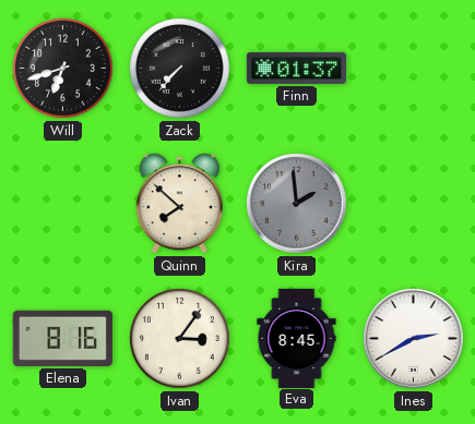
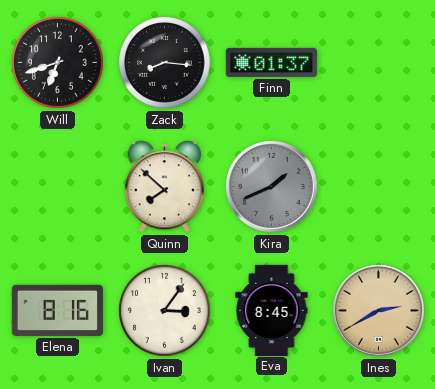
Zack: 7:37 -> 8:16
Kira: 1:59 -> 1:41
Ines dial: white -> champagne
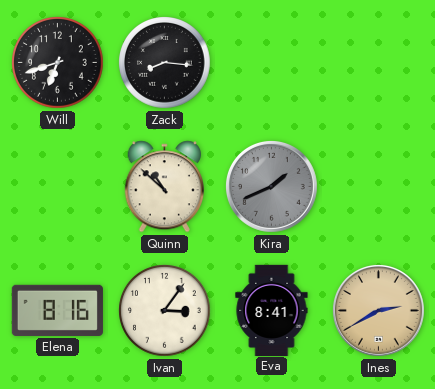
Finn: 01:37 -> none
Quinn: 7:52 -> 10:52
Eva: 8:45 -> 8:41
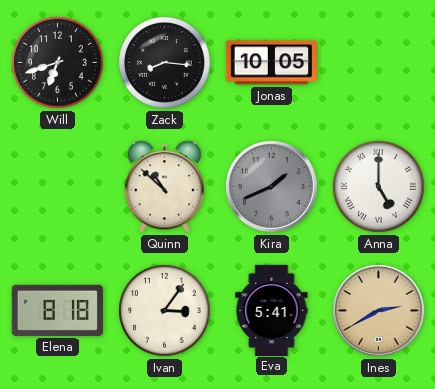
Jonas: none -> 10:05
Anna: none -> 5:00
Elena: 8:16 -> 8:18
Eva: 8:41 -> 5:41
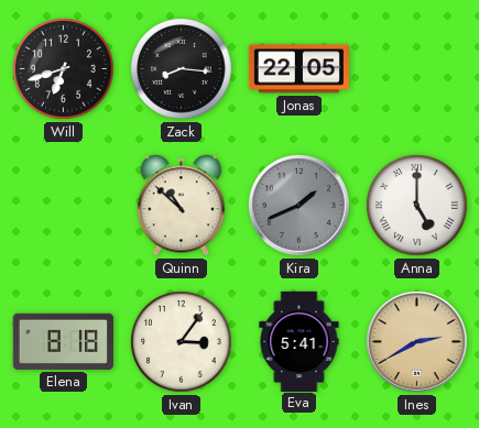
Jonas: 10:05 -> 22:05
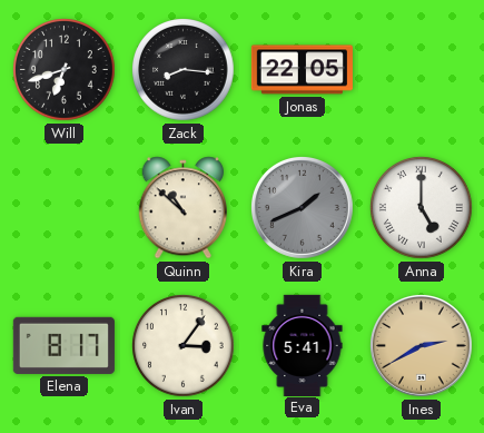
Elena: 8:18 -> 8:17
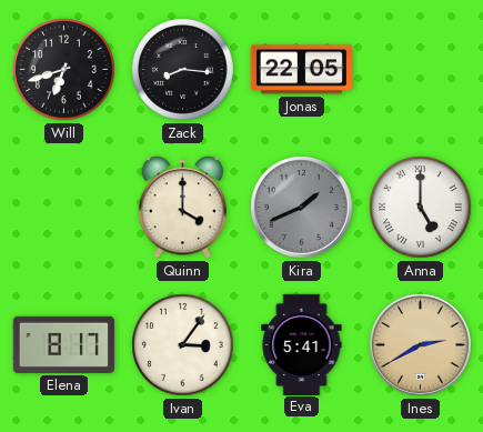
Quinn: 10:52 -> 4:00
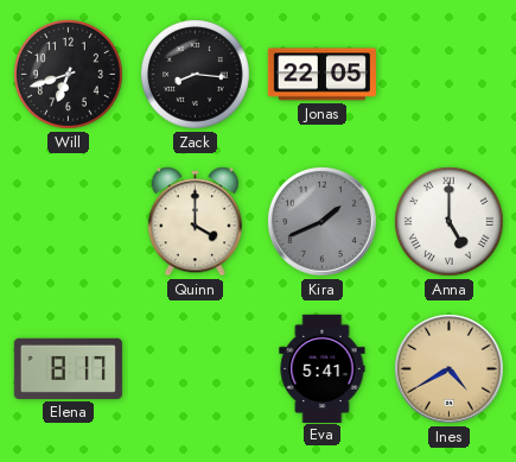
Ivan: 3:06 -> none
Ines: 2:40 -> 4:40
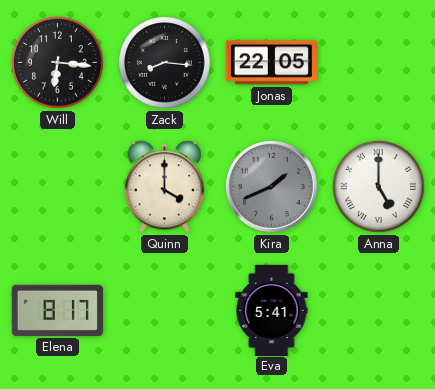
Will: 6:42 -> 6:16
Ines: 4:40 -> none
